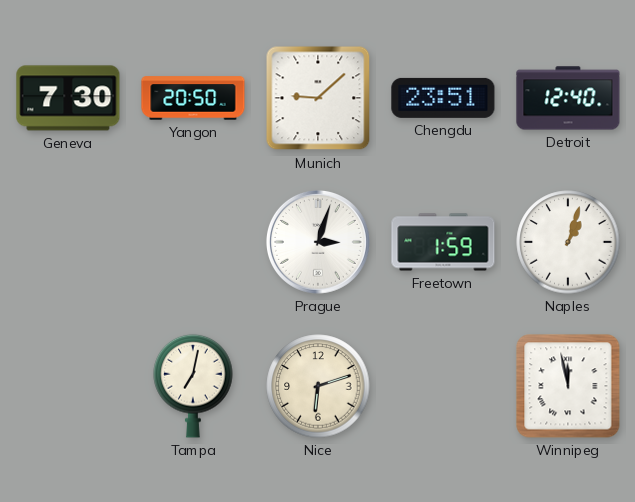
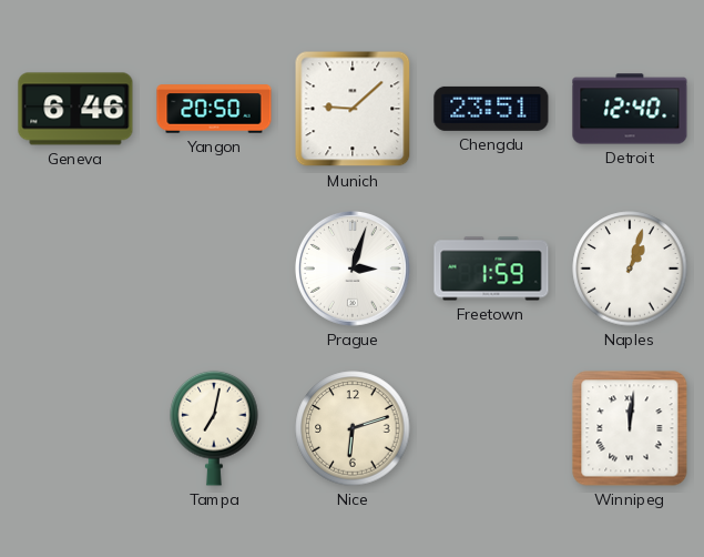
Geneva: 7:30 -> 6:46
Winnipeg: 11:58 -> 12:01
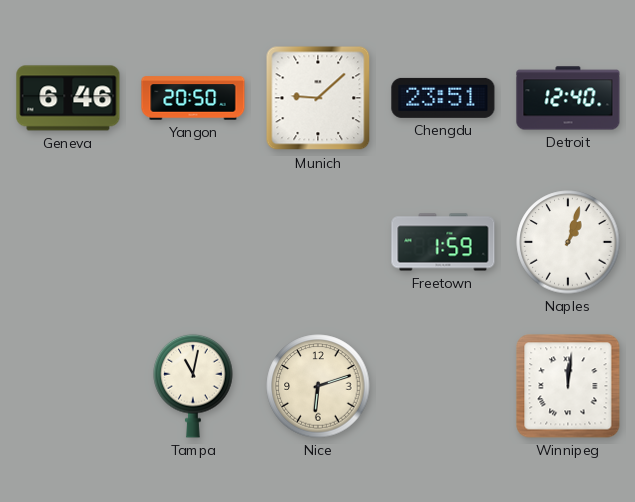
Prague: 3:03 -> none
Tampa: 7:02 -> 11:02
